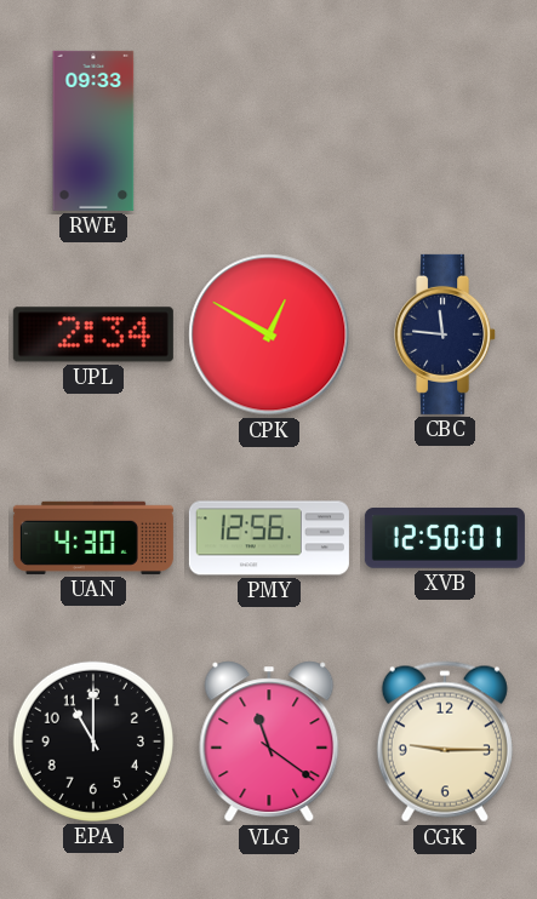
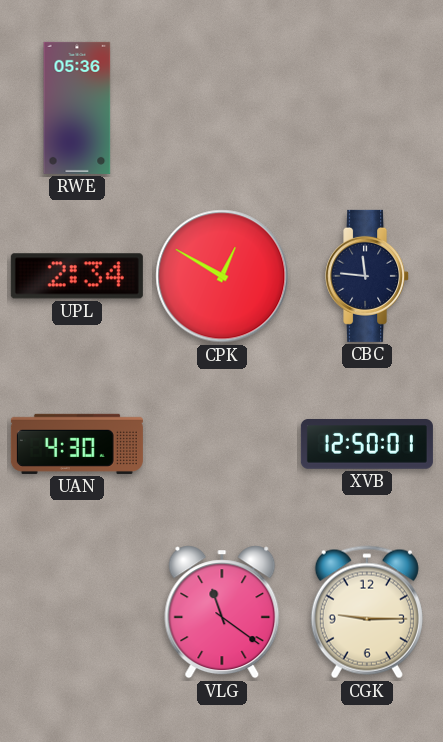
RWE: 09:33 -> 05:36
PMY: 12:56 -> none
EPA: 11:00 -> none
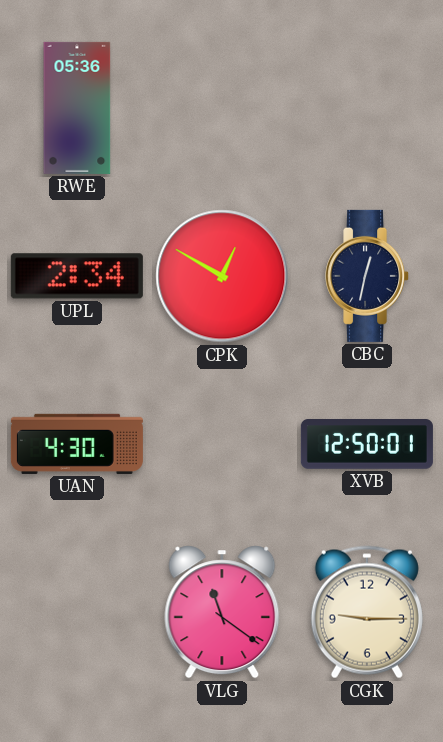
CBC: 11:46 -> 12:32
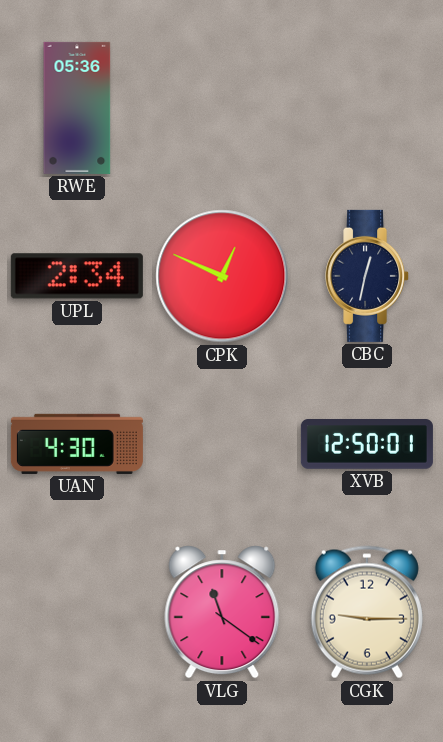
CPK: 12:50 -> 12:49
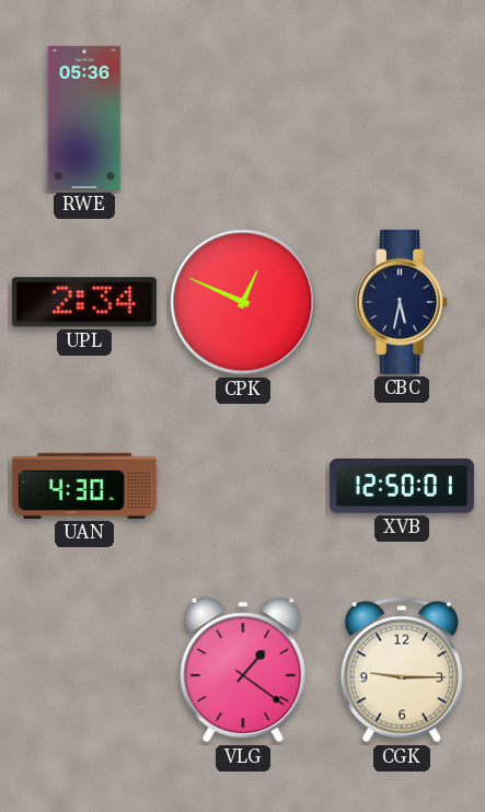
CBC: 12:32 -> 5:32
VLG: 11:21 -> 1:21
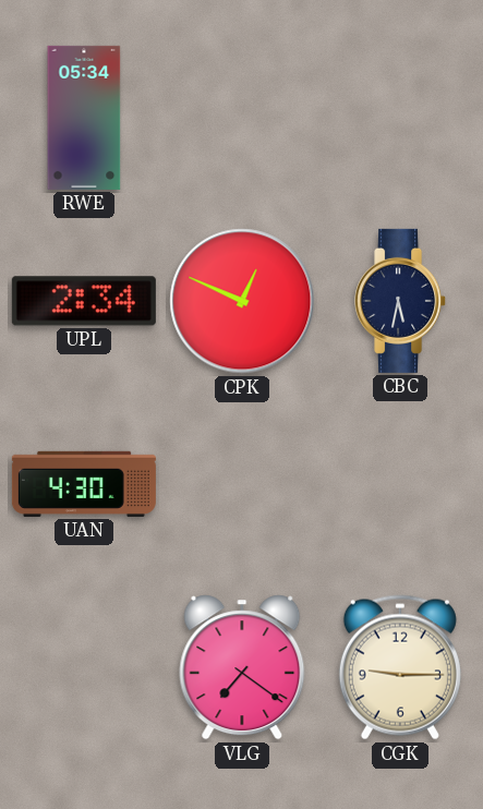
RWE: 05:36 -> 05:34
XVB: 12:50 -> none
VLG: 1:21 -> 7:21
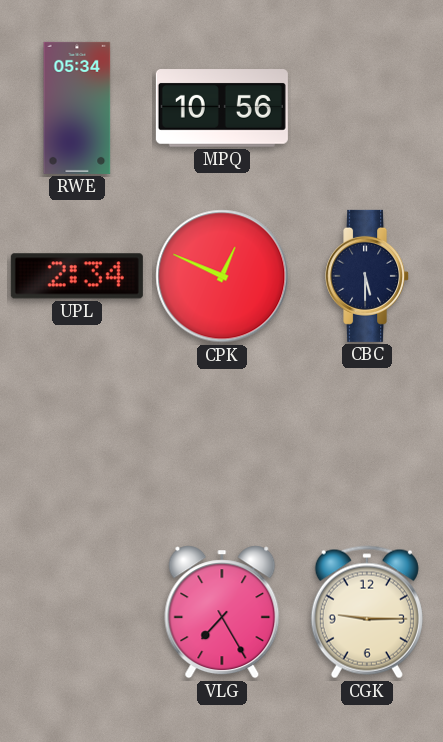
MPQ: none -> 10:56
CBC: 5:32 -> 5:30
UAN: 4:30 -> none
VLG: 7:21 -> 7:25
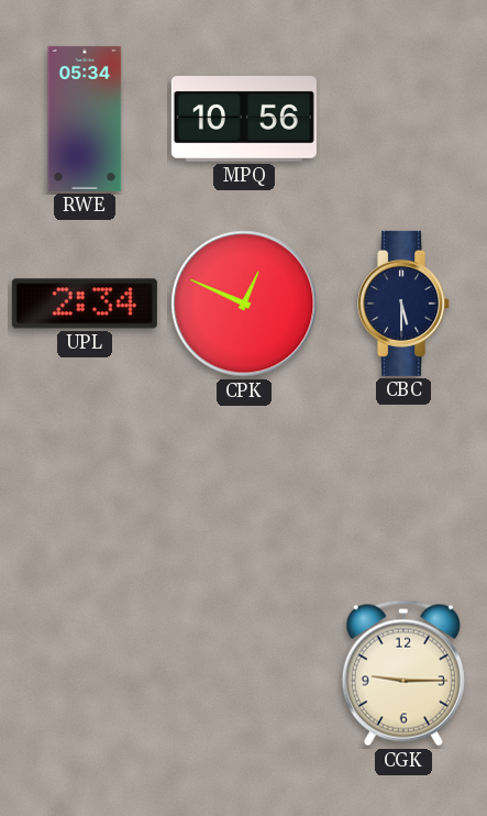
VLG: 7:25 -> none
